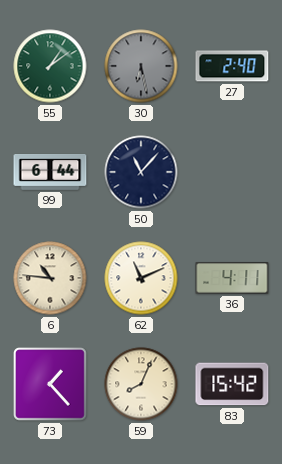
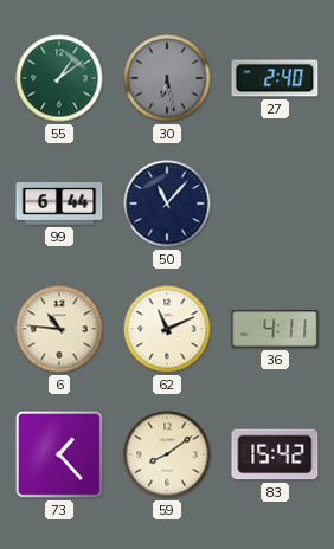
59: 8:04 -> 8:09
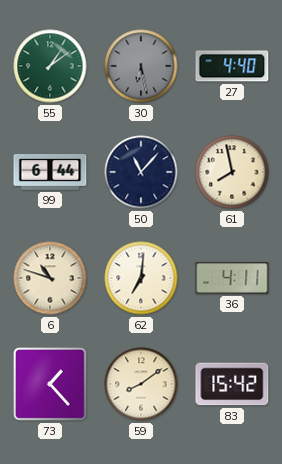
27: 2:40 -> 4:40
61: none -> 7:58
6: 10:46 -> 10:48
62: 11:11 -> 7:01
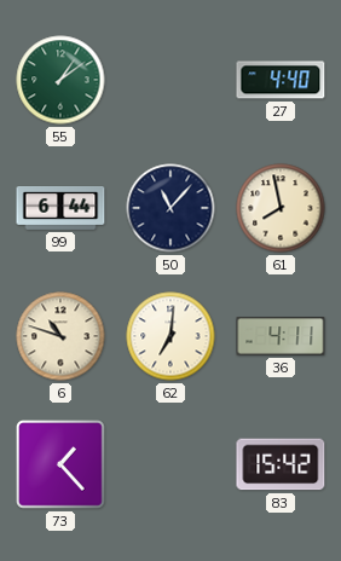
30: 6:28 -> none
59: 8:09 -> none
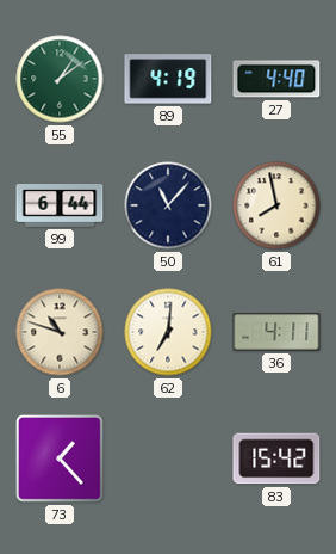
89: none -> 4:19
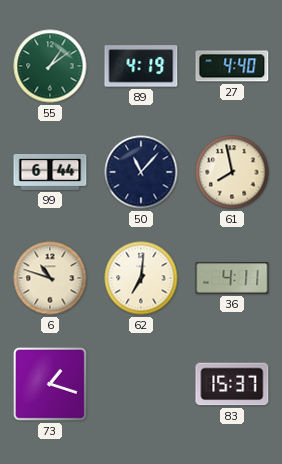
73: 1:23 -> 1:18
83: 15:42 -> 15:37
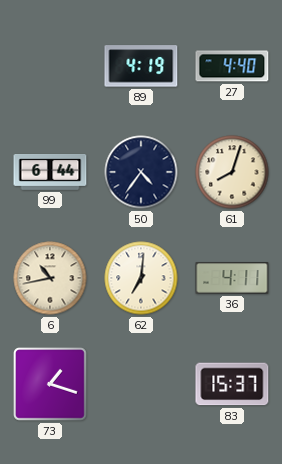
55: 1:09 -> none
50: 11:07 -> 4:36
61: 7:58 -> 8:03
6: 10:48 -> 10:43
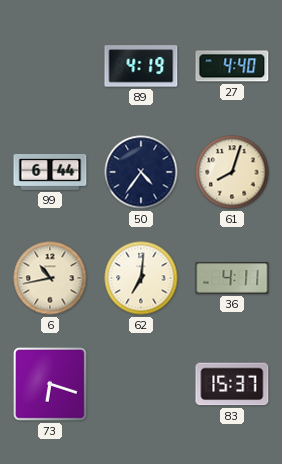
73: 1:18 -> 6:18
